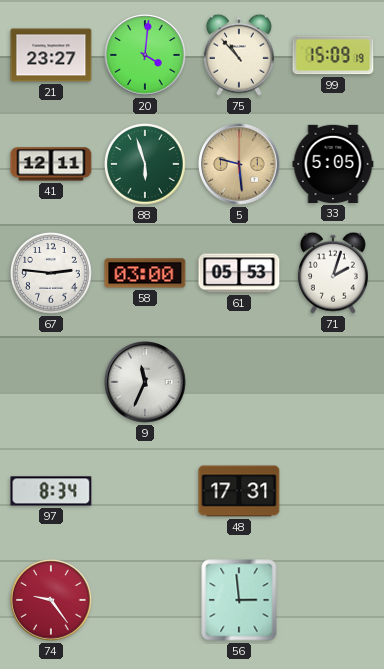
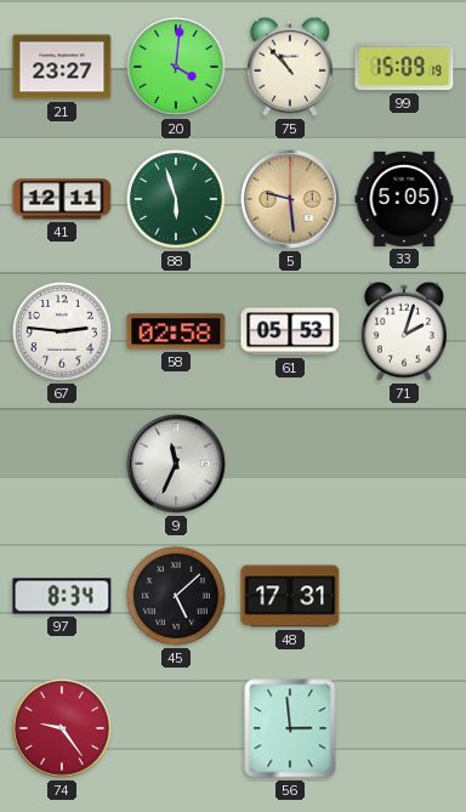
58: 03:00 -> 02:58
45: none -> 5:08
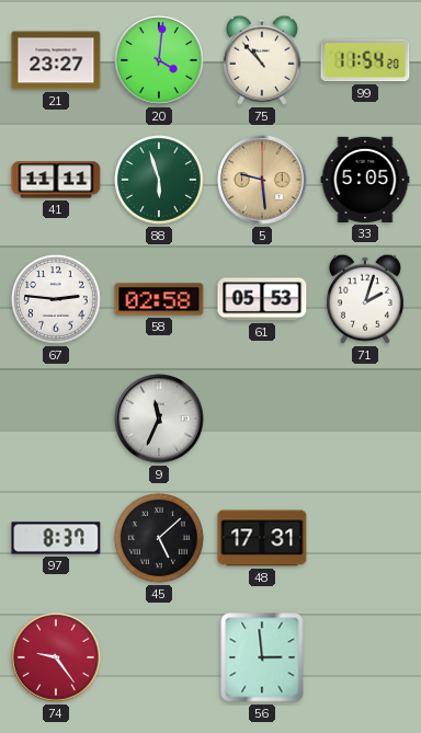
99: 15:09 -> 11:54
41: 12:11 -> 11:11
97: 8:34 -> 8:37
